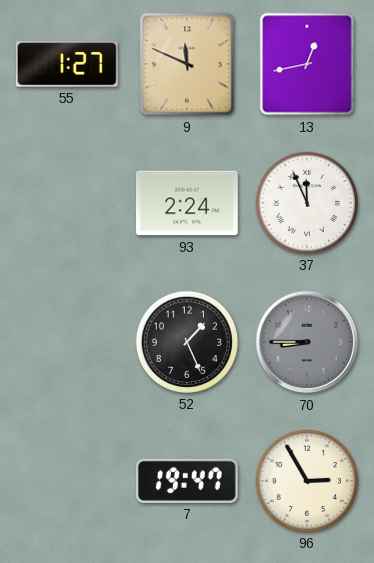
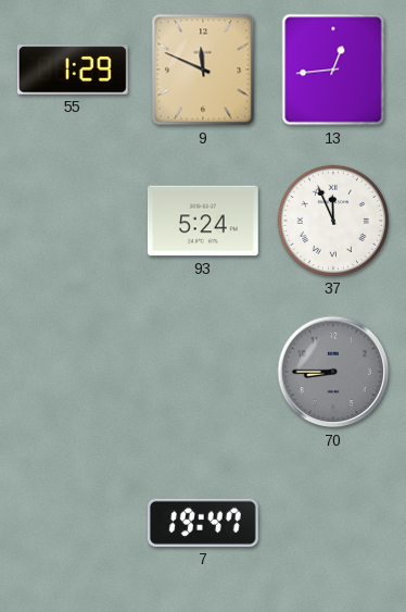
55: 1:27 -> 1:29
13: 12:43 -> 12:44
93: 2:24 -> 5:24
52: 1:26 -> none
96: 2:55 -> none
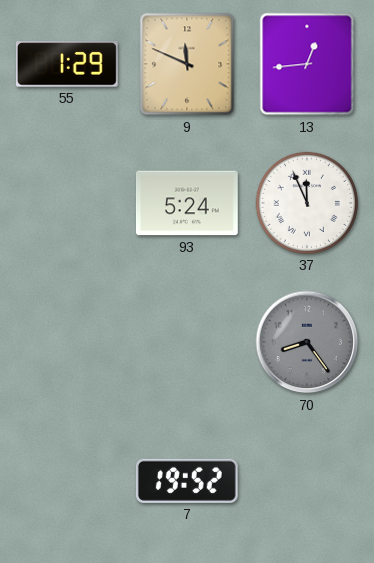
70: 8:45 -> 8:24
7: 19:47 -> 19:52
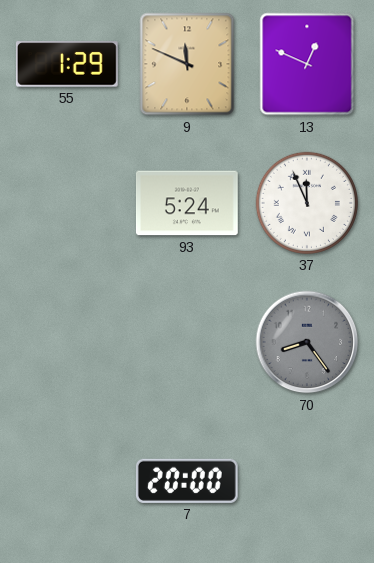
13: 12:44 -> 12:49
7: 19:52 -> 20:00
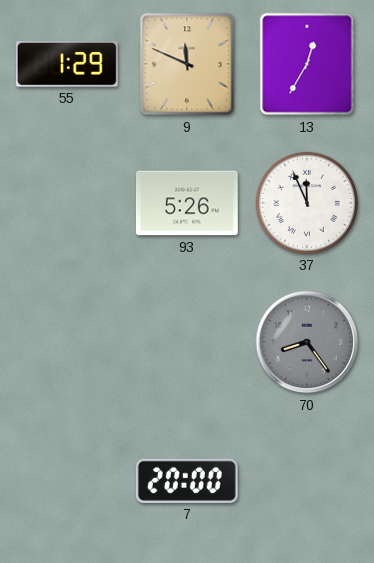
13: 12:49 -> 12:35
93: 5:24 -> 5:26
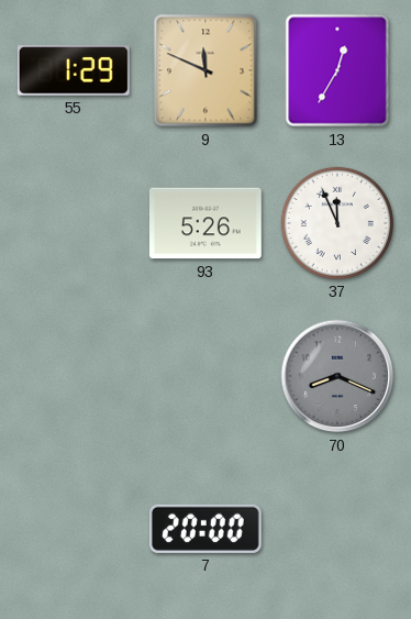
70: 8:24 -> 8:19
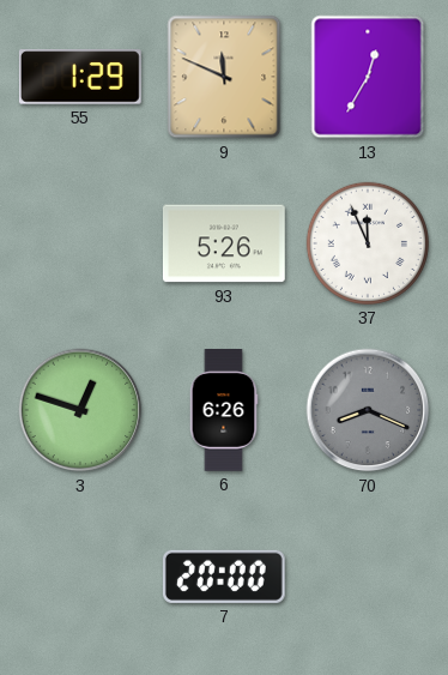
3: none -> 12:48
6: none -> 6:26
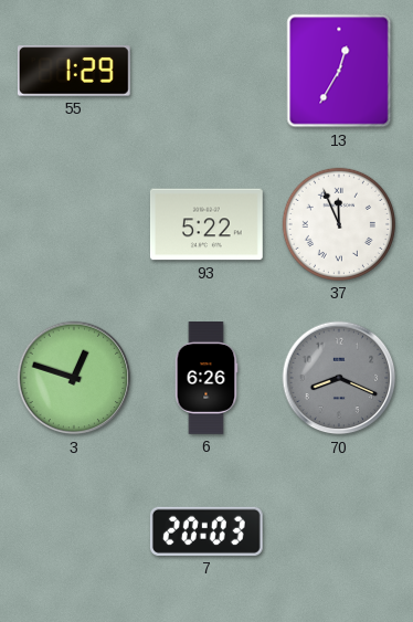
9: 11:49 -> none
93: 5:26 -> 5:22
7: 20:00 -> 20:03
